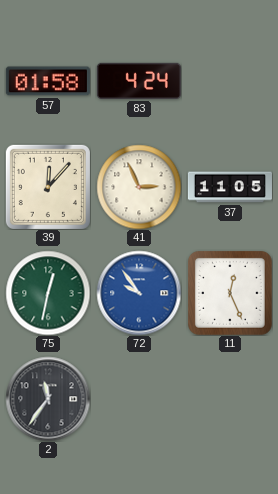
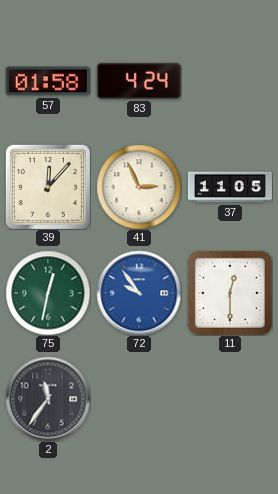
11: 12:26 -> 12:30
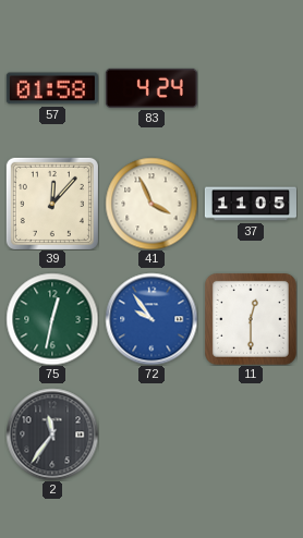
41: 2:56 -> 3:56
